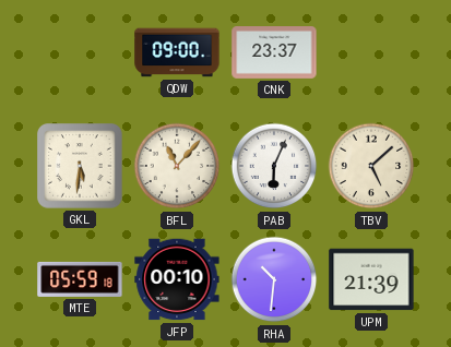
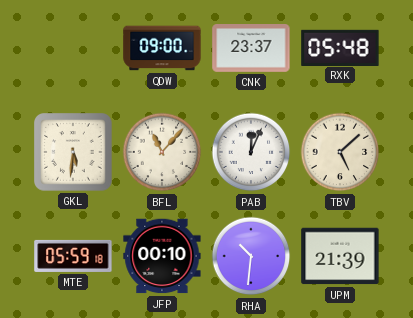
RXK: none -> 05:48
PAB: 6:04 -> 12:04
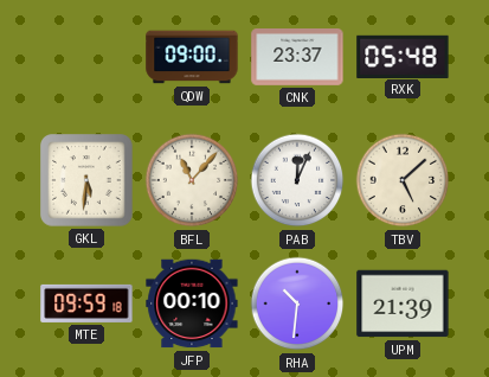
MTE: 05:59 -> 09:59
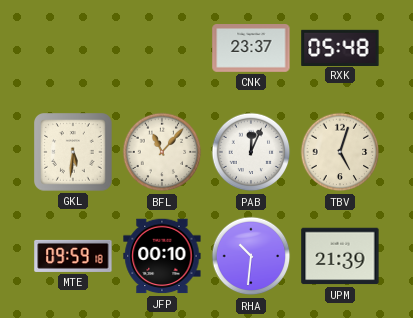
QDW: 09:00 -> none
TBV: 5:08 -> 5:03
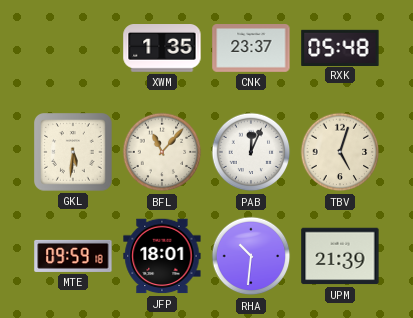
XWM: none -> 1:35
JFP: 00:10 -> 18:01
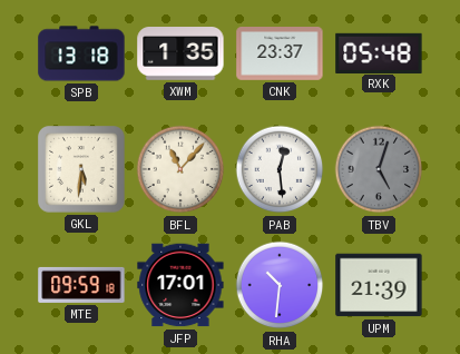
SPB: none -> 13:18
PAB: 12:04 -> 12:29
TBV dial: cream -> grey
JFP: 18:01 -> 17:01
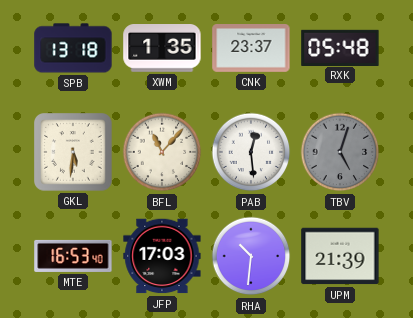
MTE: 09:59 -> 16:53
JFP: 17:01 -> 17:03
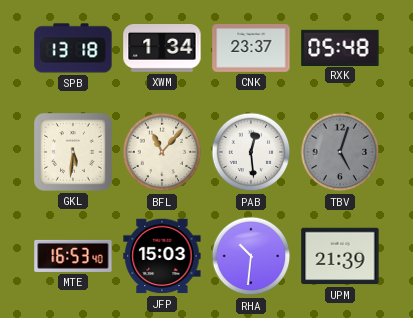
XWM: 1:35 -> 1:34
JFP: 17:03 -> 15:03
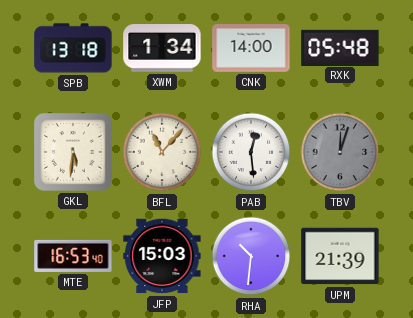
CNK: 23:37 -> 14:00
TBV: 5:03 -> 12:03
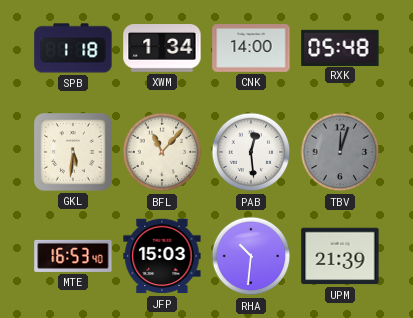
SPB: 13:18 -> 1:18
